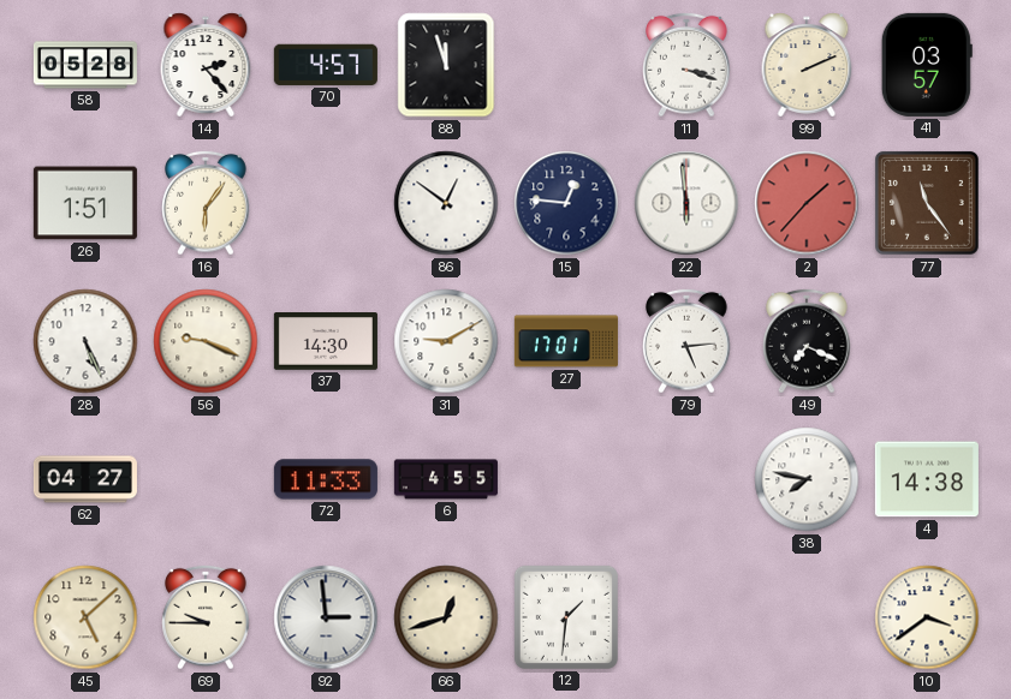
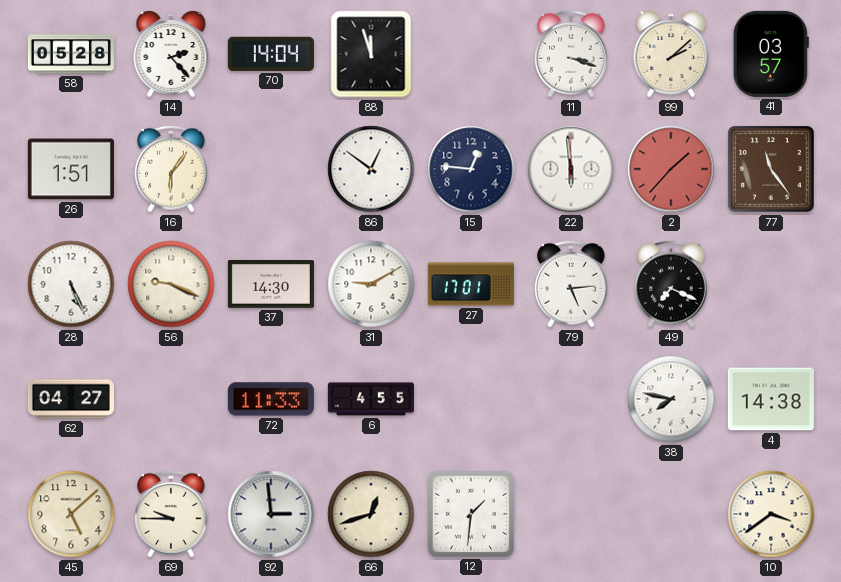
70: 4:57 -> 14:04
99: 2:11 -> 2:08
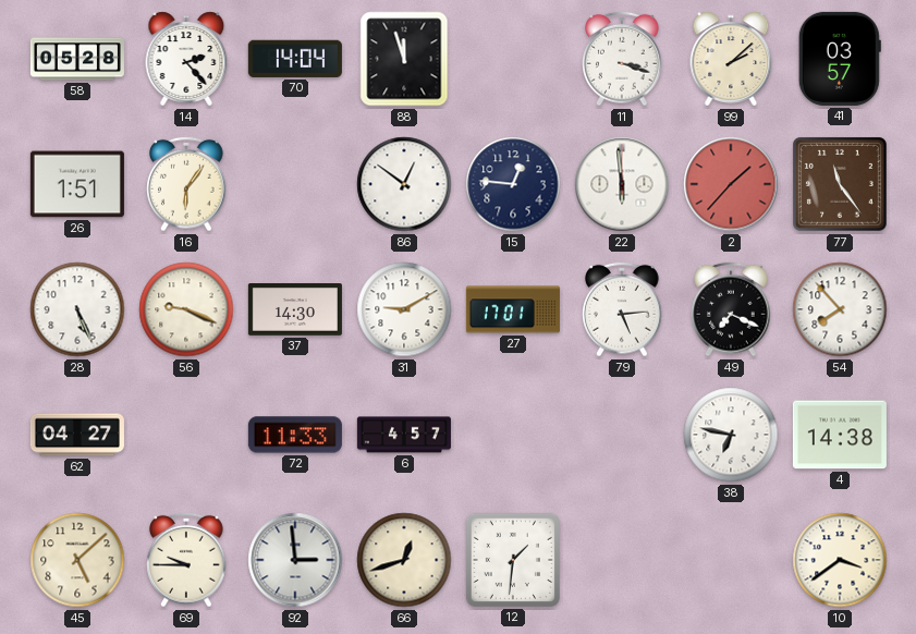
54: none -> 7:53
6: 4:55 -> 4:57
38: 7:47 -> 6:47
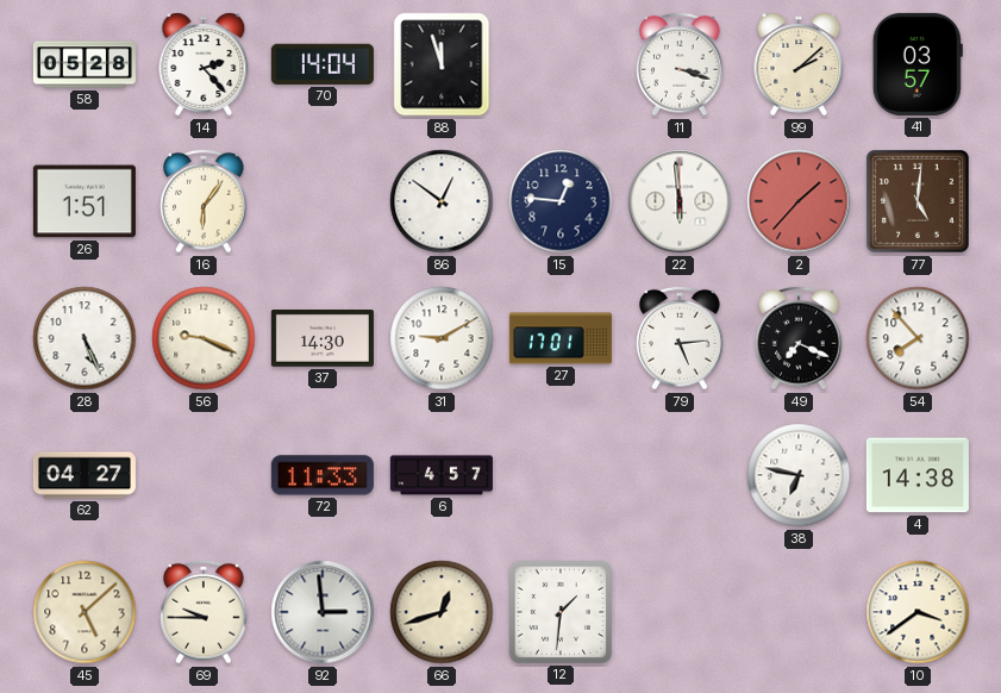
77: 11:24 -> 5:01
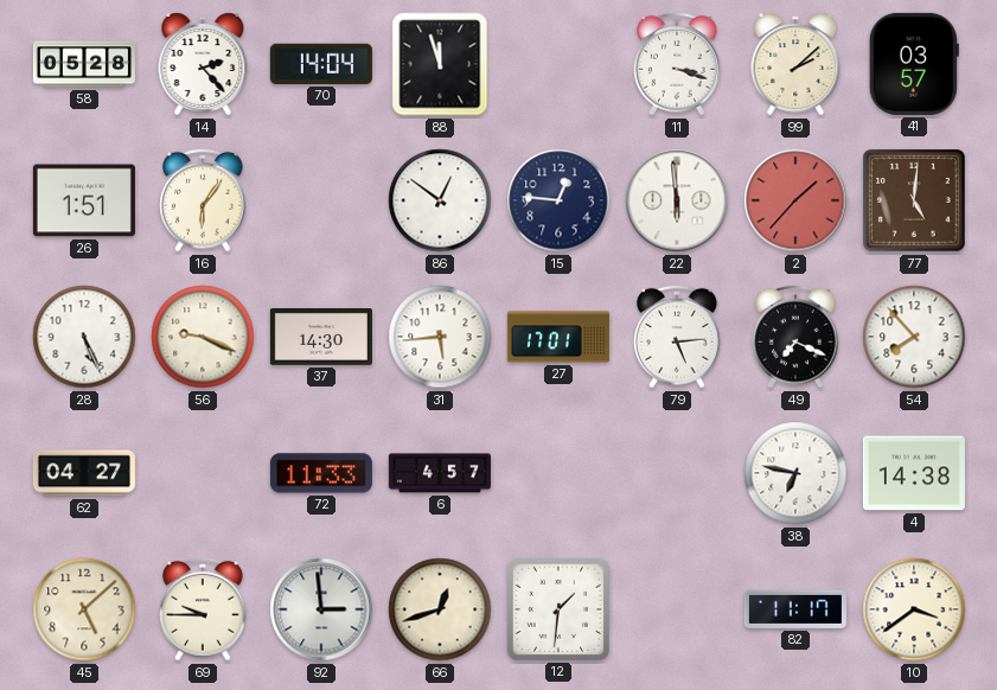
31: 9:10 -> 5:44
82: none -> 11:17
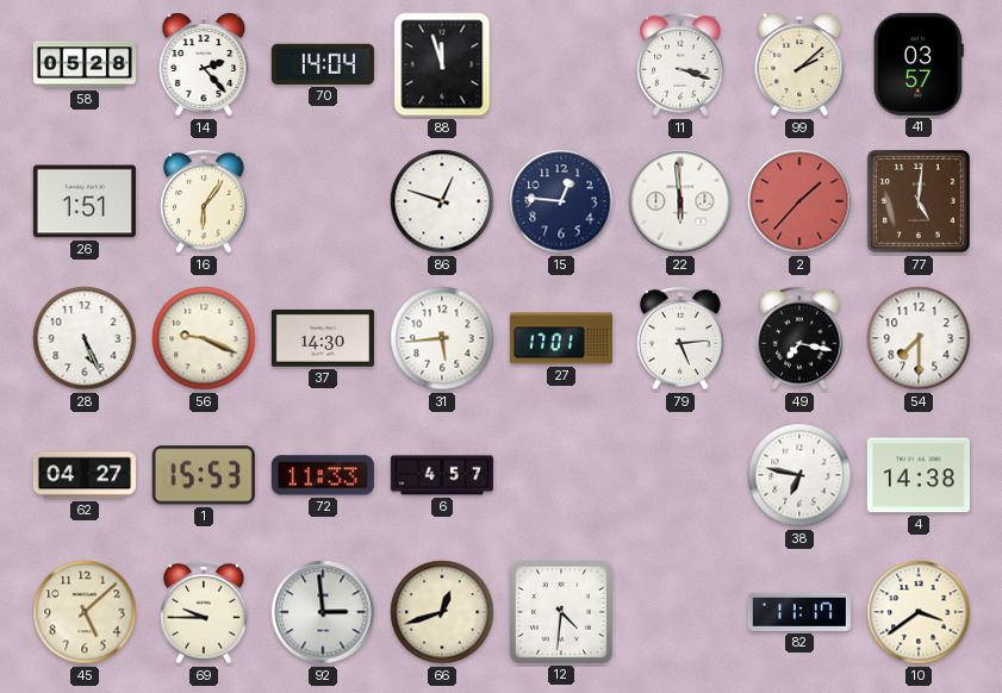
86: 12:51 -> 12:48
49: 7:19 -> 7:17
54: 7:53 -> 7:30
1: none -> 15:53
12: 1:31 -> 4:31
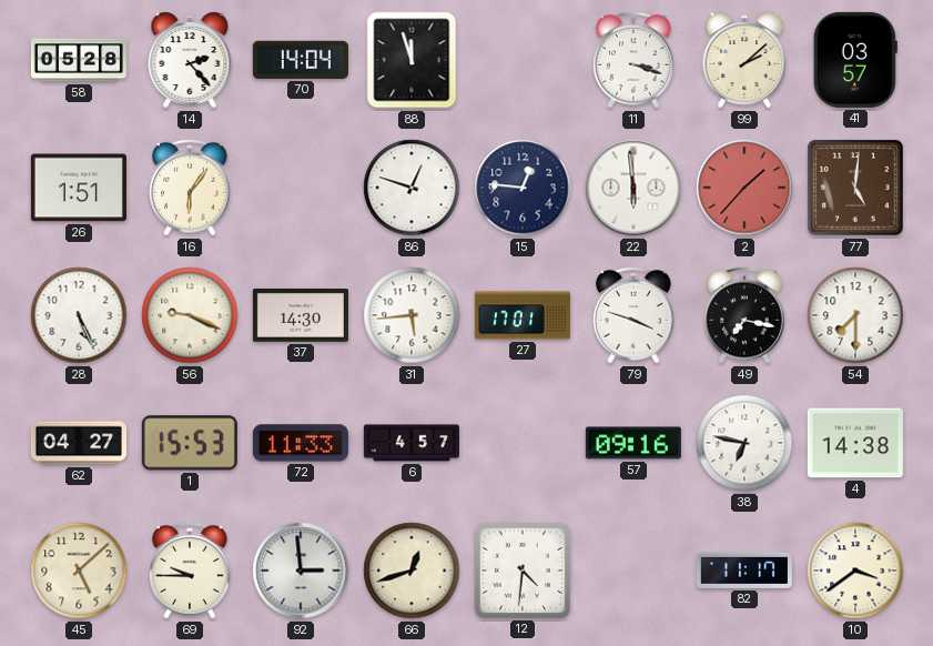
79: 5:14 -> 3:48
57: none -> 09:16
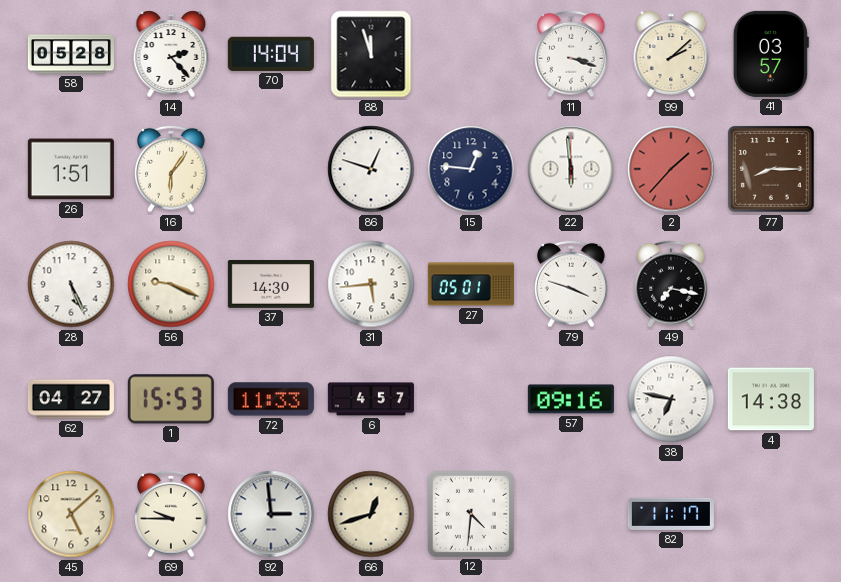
77: 5:01 -> 8:15
27: 17:01 -> 05:01
54: 7:30 -> none
10: 3:39 -> none
